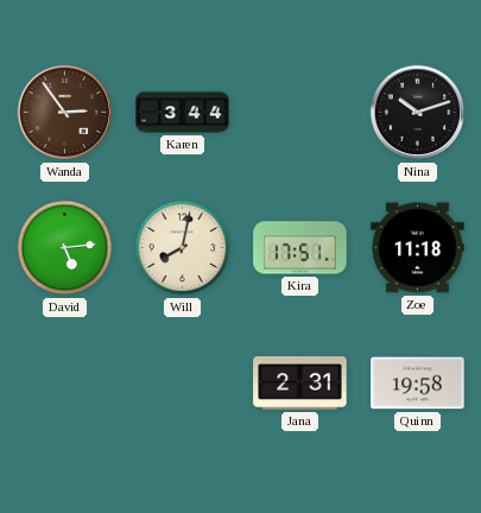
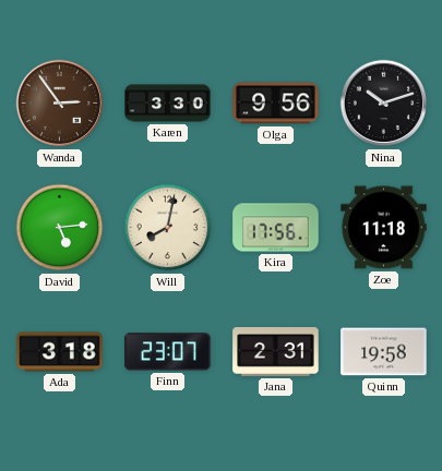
Karen: 3:44 -> 3:30
Olga: none -> 9:56
Kira: 17:51 -> 17:56
Ada: none -> 3:18
Finn: none -> 23:07
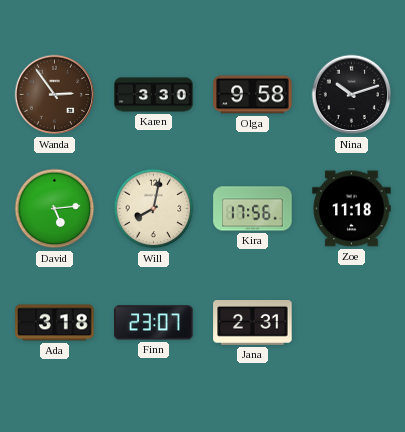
Olga: 9:56 -> 9:58
Quinn: 19:58 -> none
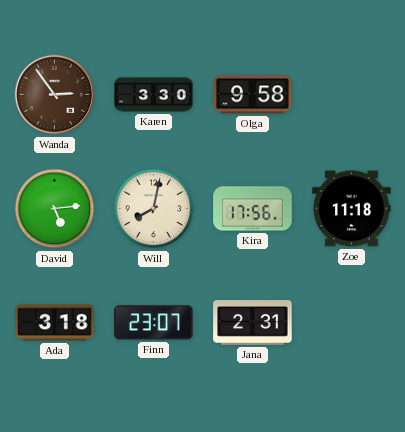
Nina: 10:12 -> none
